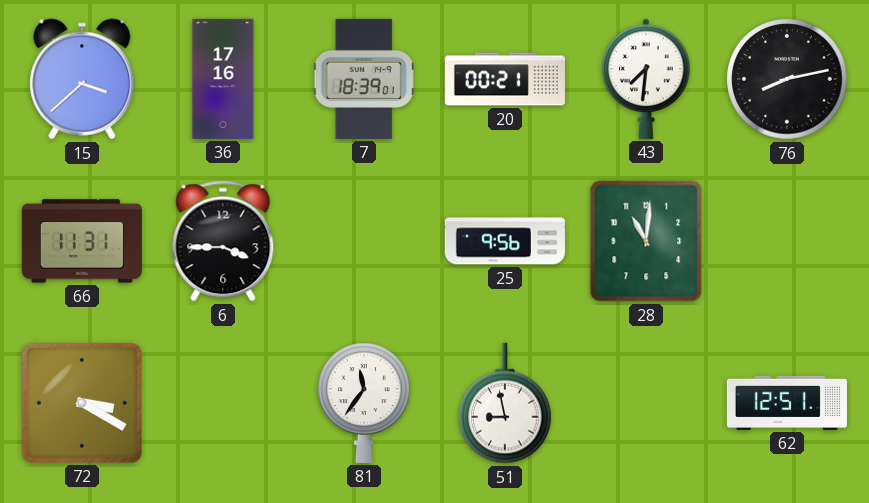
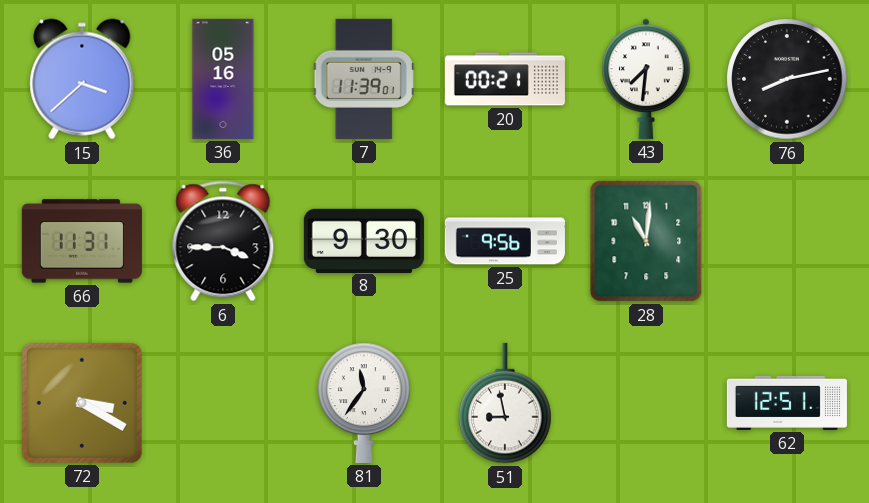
36: 17:16 -> 05:16
7: 18:39 -> 11:39
8: none -> 9:30
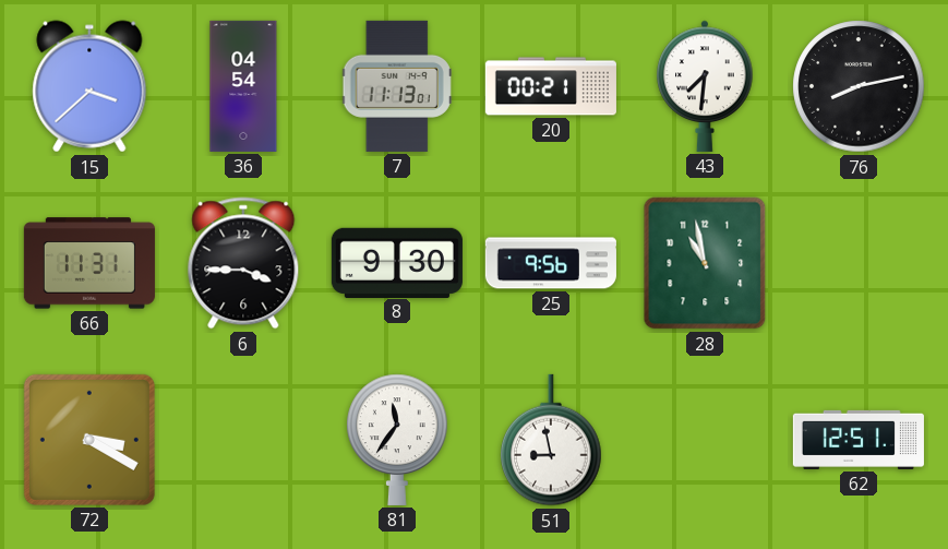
36: 05:16 -> 04:54
7: 11:39 -> 11:13
28: 11:01 -> 10:58
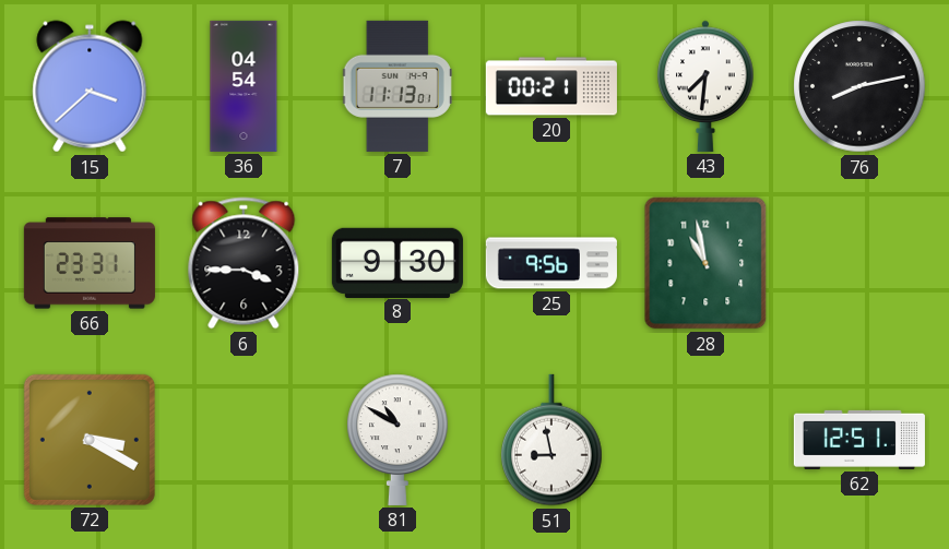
66: 11:31 -> 23:31
81: 11:36 -> 10:50
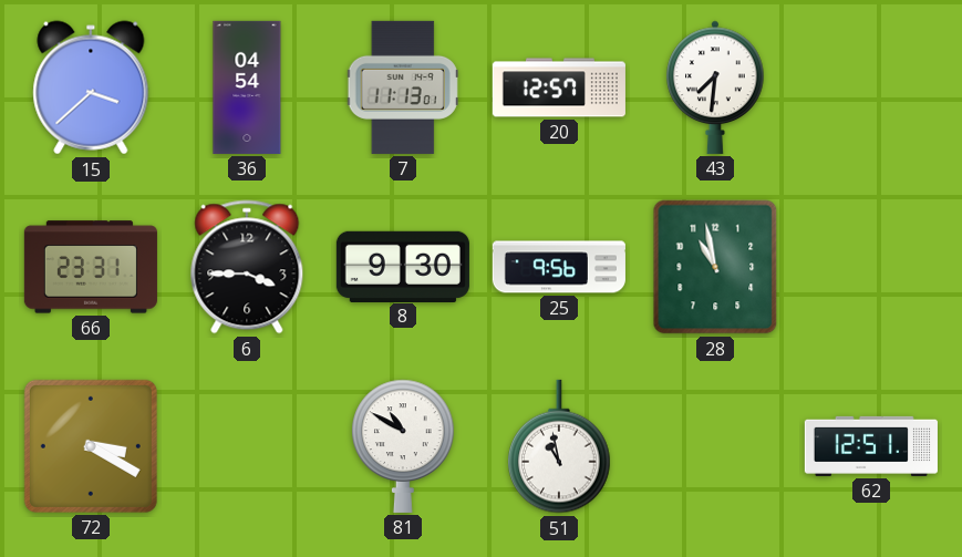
20: 00:21 -> 12:57
76: 8:13 -> none
51: 8:58 -> 10:58
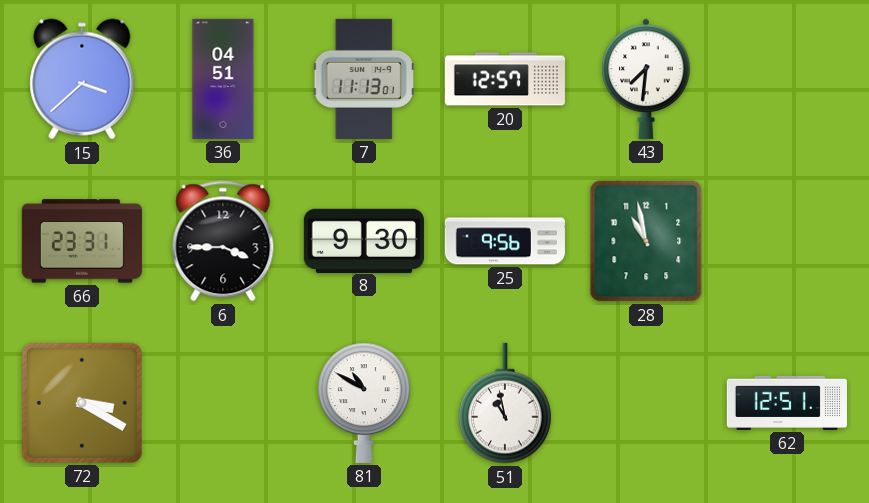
36: 04:54 -> 04:51
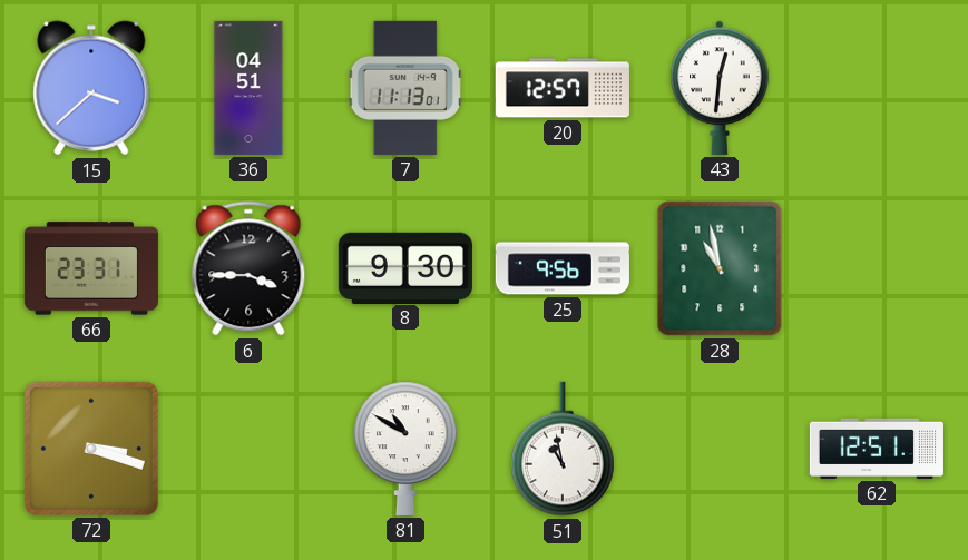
43: 7:31 -> 12:31
72: 3:20 -> 3:18
